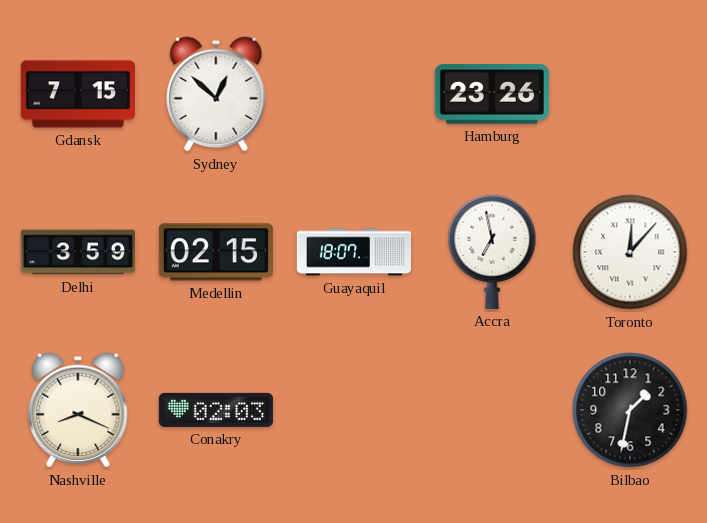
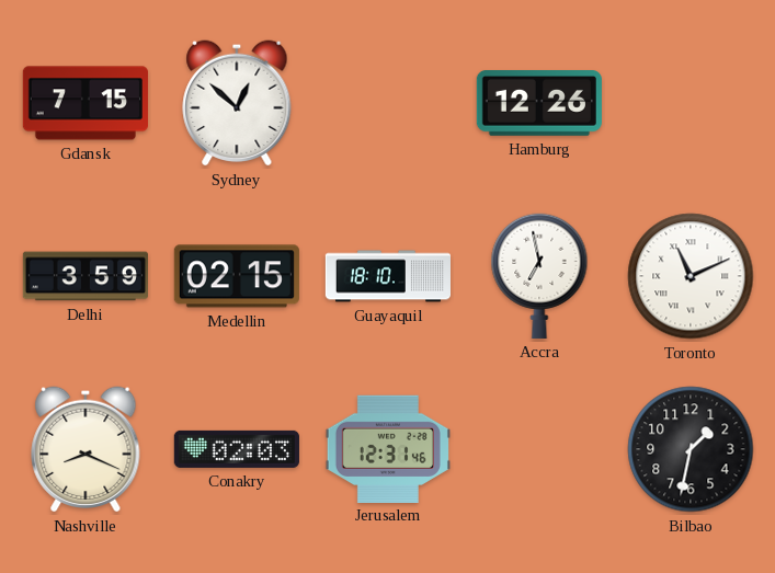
Hamburg: 23:26 -> 12:26
Guayaquil: 18:07 -> 18:10
Toronto: 12:07 -> 11:11
Jerusalem: none -> 12:31
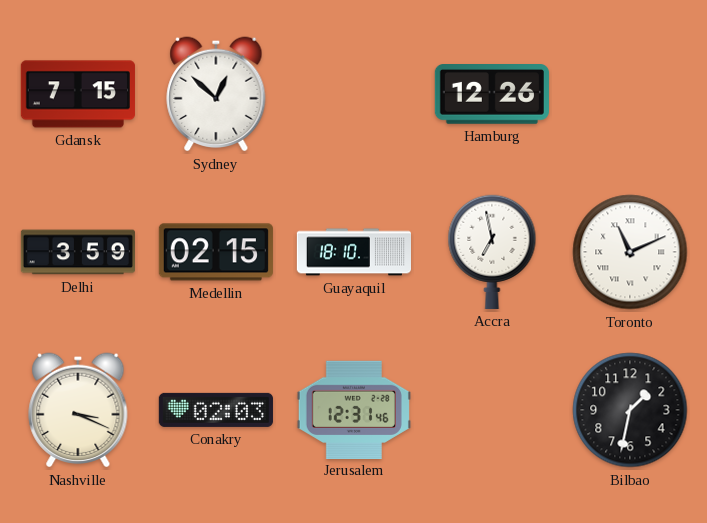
Nashville: 8:19 -> 3:19
